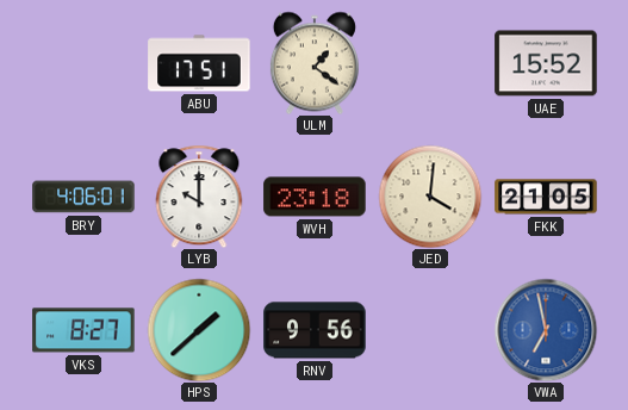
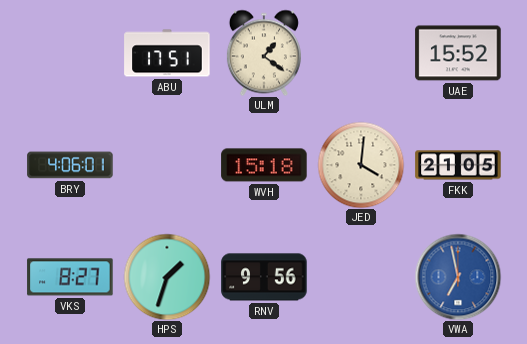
LYB: 10:00 -> none
WVH: 23:18 -> 15:18
HPS: 1:38 -> 1:33
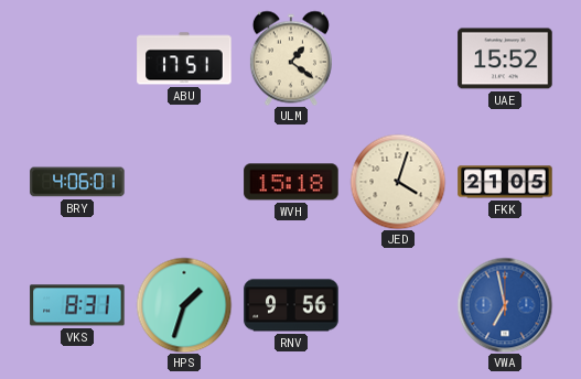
JED: 4:01 -> 4:03
VKS: 8:27 -> 8:31
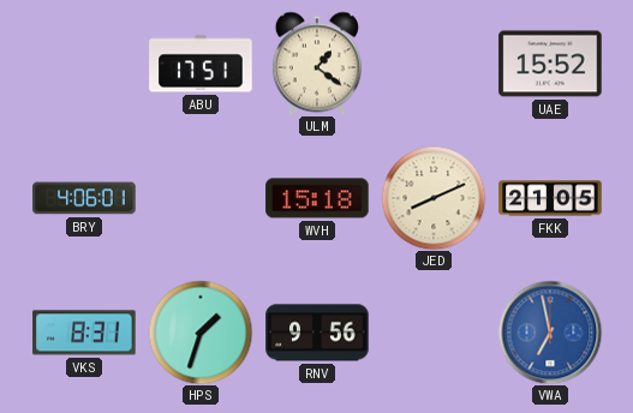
JED: 4:03 -> 8:11
